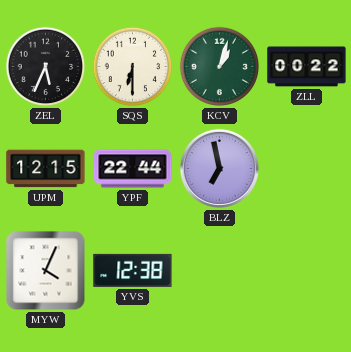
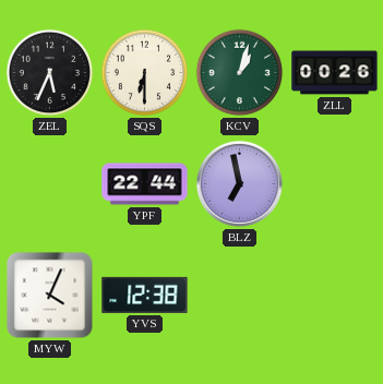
ZLL: 00:22 -> 00:26
UPM: 12:15 -> none
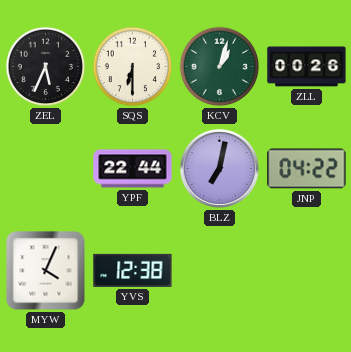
BLZ: 6:58 -> 7:02
JNP: none -> 04:22
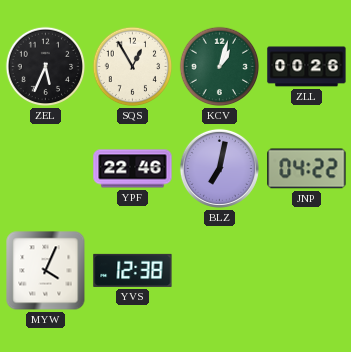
SQS: 6:30 -> 12:55
YPF: 22:44 -> 22:46
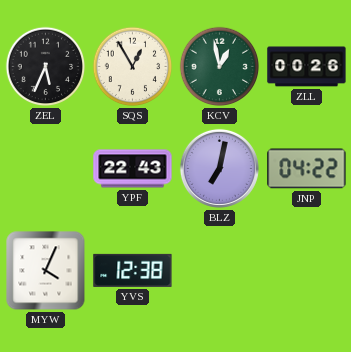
KCV: 1:03 -> 12:58
YPF: 22:46 -> 22:43
